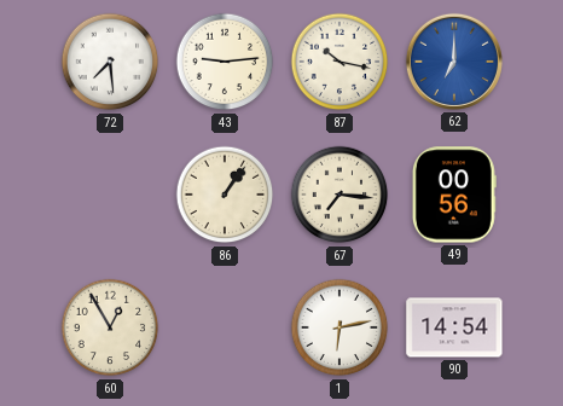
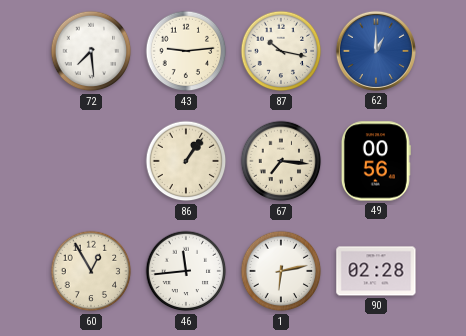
62: 7:00 -> 1:00
46: none -> 11:44
90: 14:54 -> 02:28
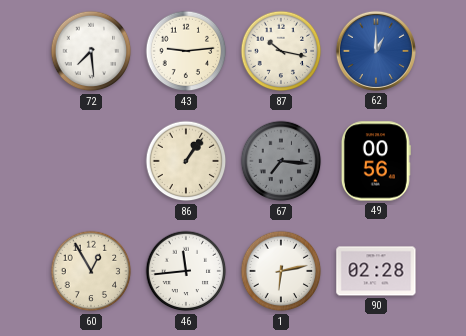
67 dial: cream -> grey
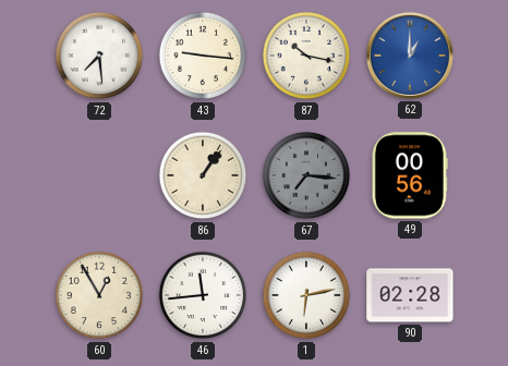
43: 9:14 -> 9:16
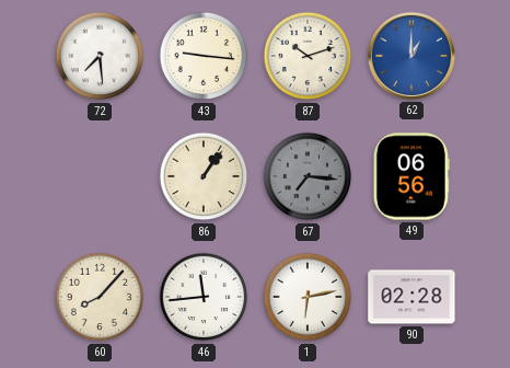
87: 10:17 -> 10:12
49: 00:56 -> 06:56
60: 12:55 -> 8:07
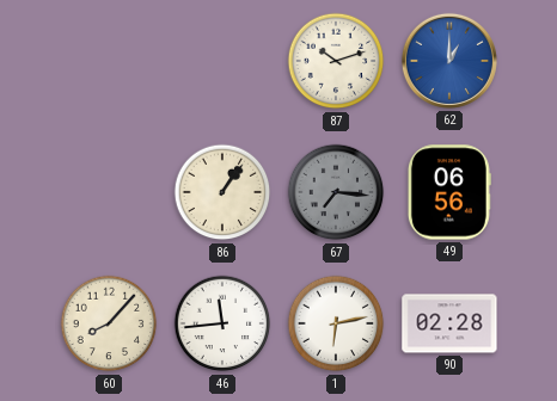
72: 7:29 -> none
43: 9:16 -> none
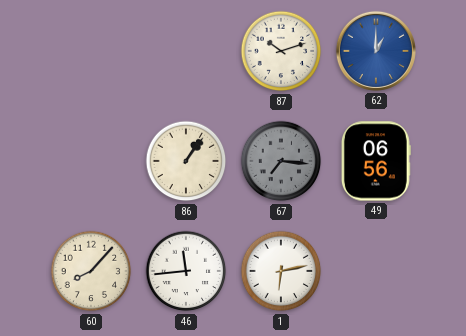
90: 02:28 -> none
